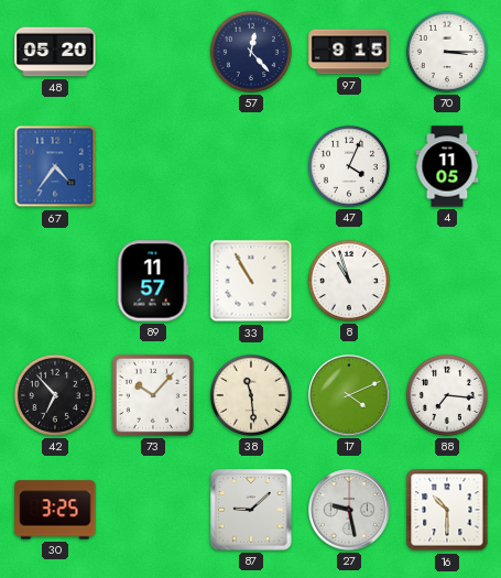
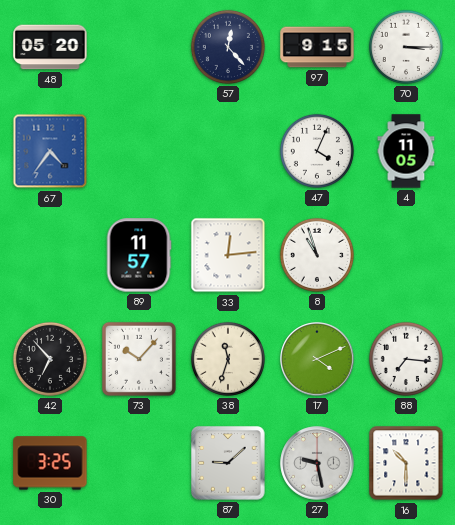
33: 10:55 -> 12:14
38: 11:29 -> 11:33
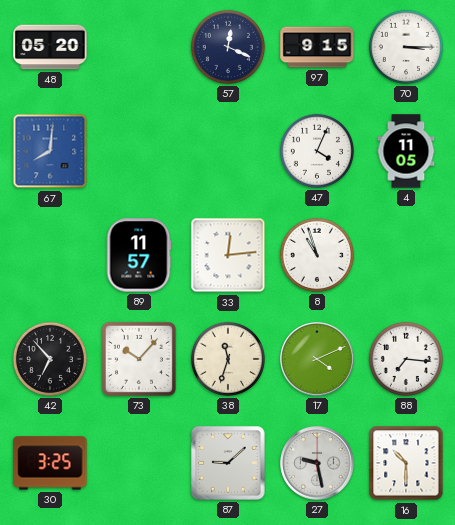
57: 12:23 -> 12:19
67: 4:36 -> 8:01
